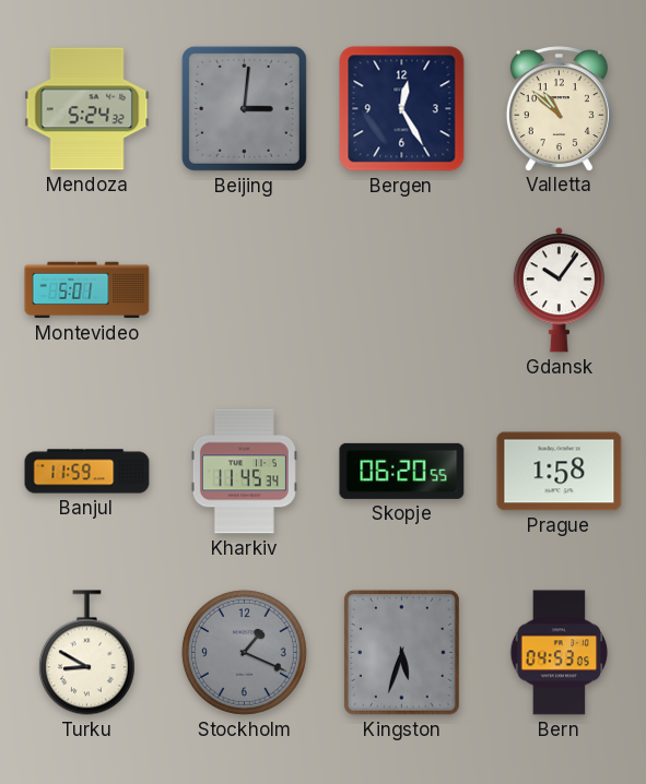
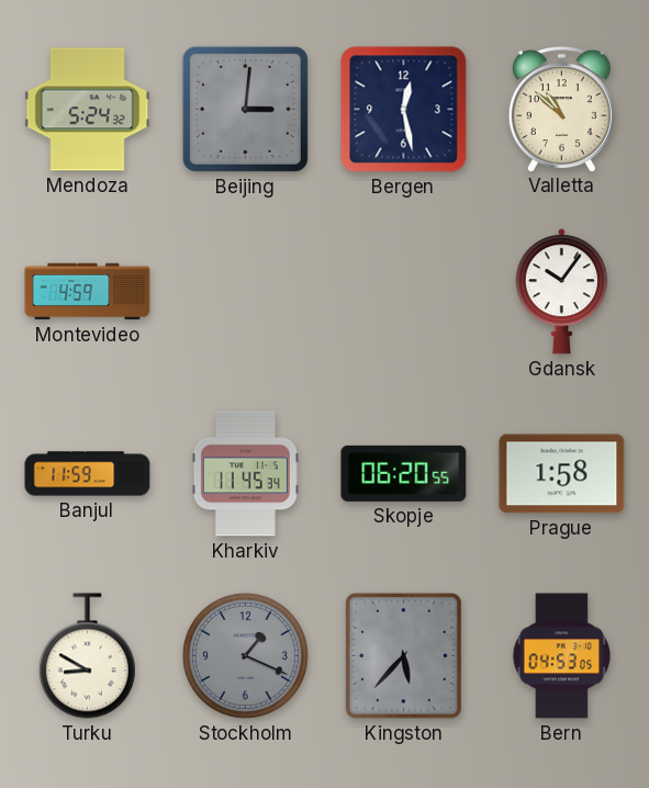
Bergen: 12:25 -> 12:28
Montevideo: 5:01 -> 4:59
Kingston: 5:33 -> 5:37
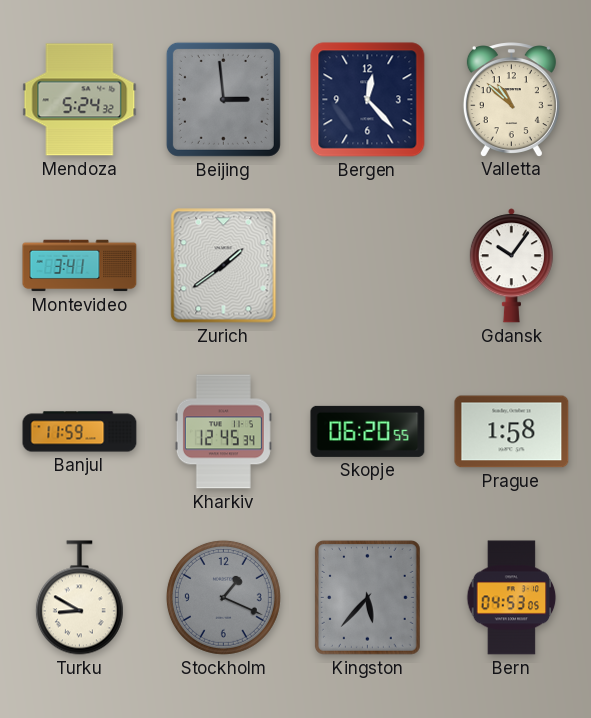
Beijing: 3:01 -> 2:59
Bergen: 12:28 -> 12:23
Montevideo: 4:59 -> 3:41
Zurich: none -> 1:39
Kharkiv: 11:45 -> 12:45
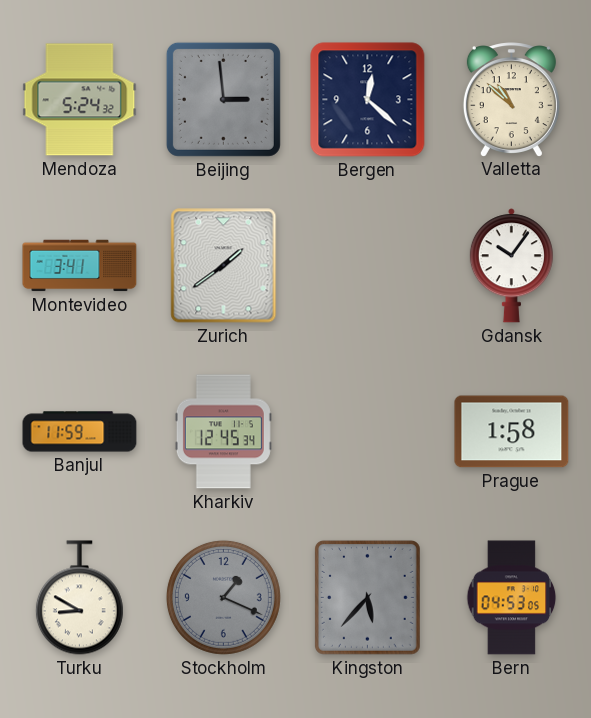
Bergen: 12:23 -> 12:22
Skopje: 06:20 -> none
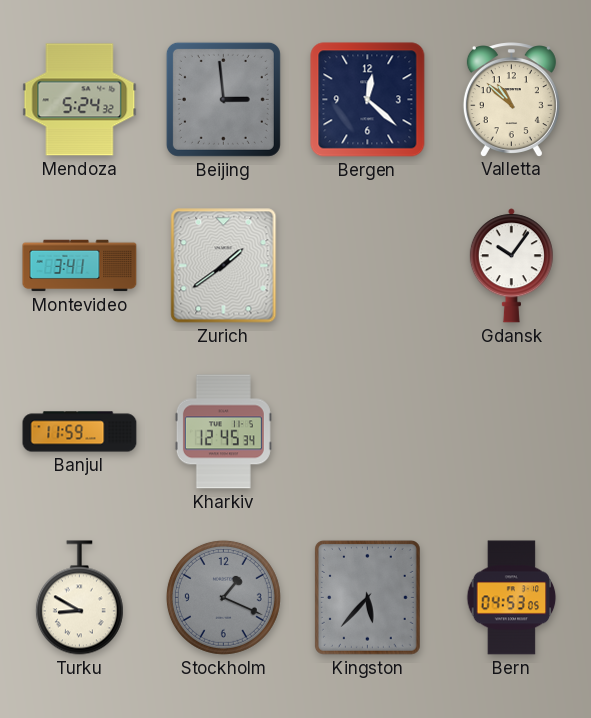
Prague: 1:58 -> none
